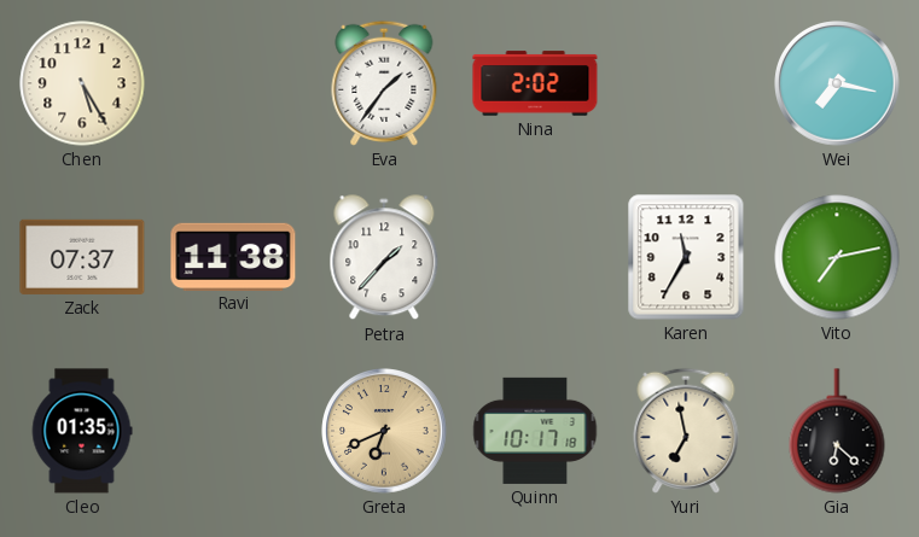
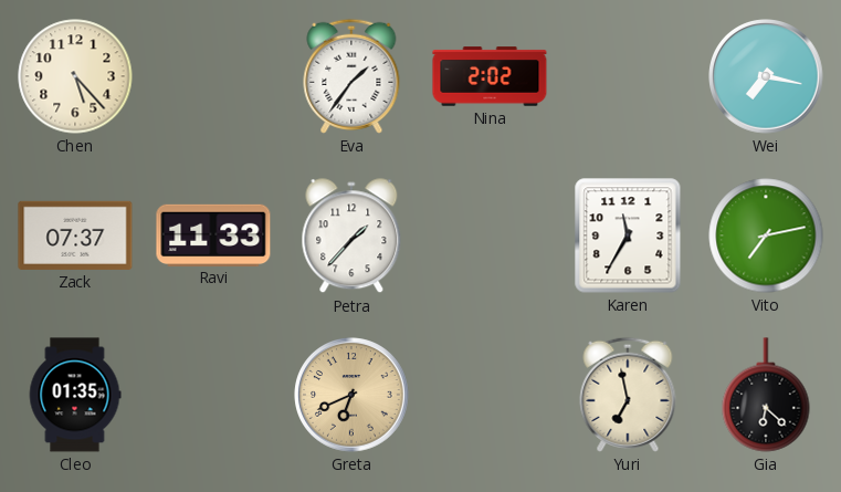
Chen: 5:25 -> 5:23
Ravi: 11:38 -> 11:33
Quinn: 10:17 -> none
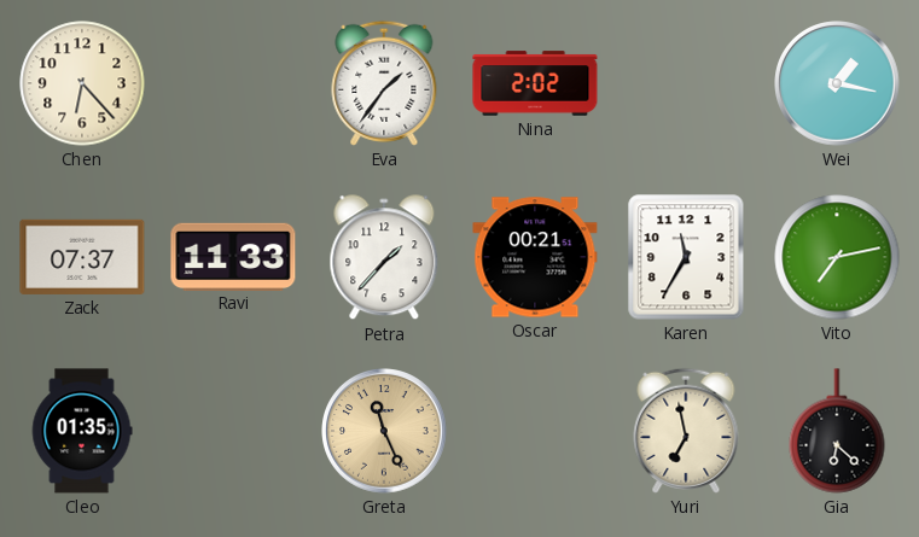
Chen: 5:23 -> 6:23
Wei: 7:17 -> 1:17
Oscar: none -> 00:21
Greta: 6:41 -> 11:26
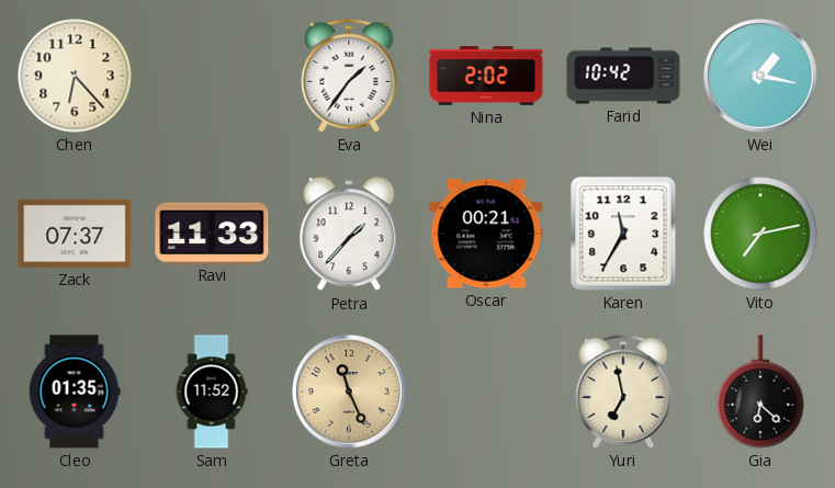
Farid: none -> 10:42
Sam: none -> 11:52
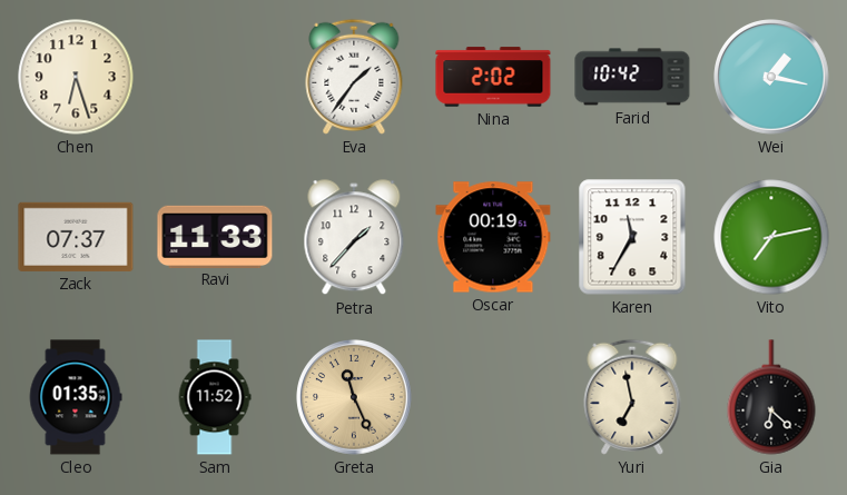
Chen: 6:23 -> 6:27
Oscar: 00:21 -> 00:19
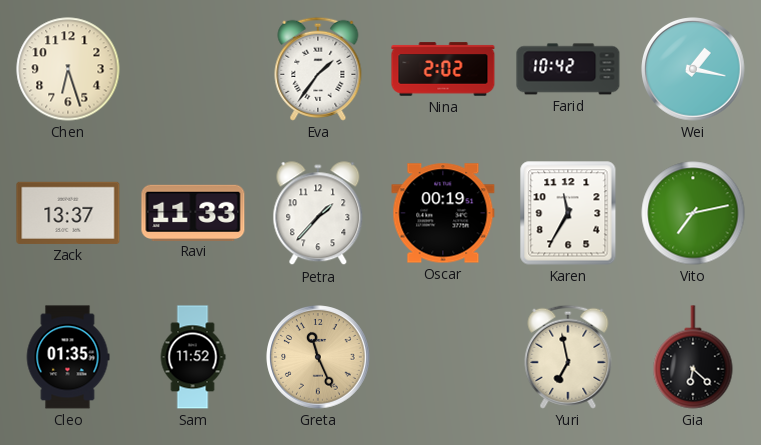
Zack: 07:37 -> 13:37
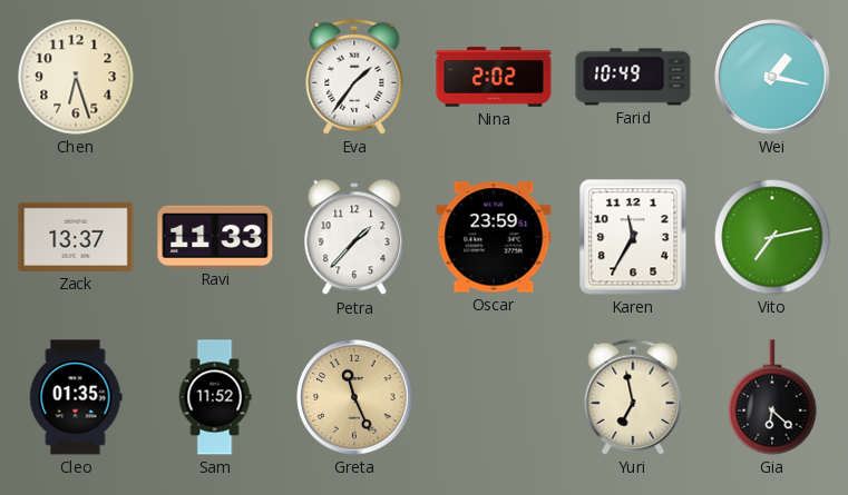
Farid: 10:42 -> 10:49
Oscar: 00:19 -> 23:59
